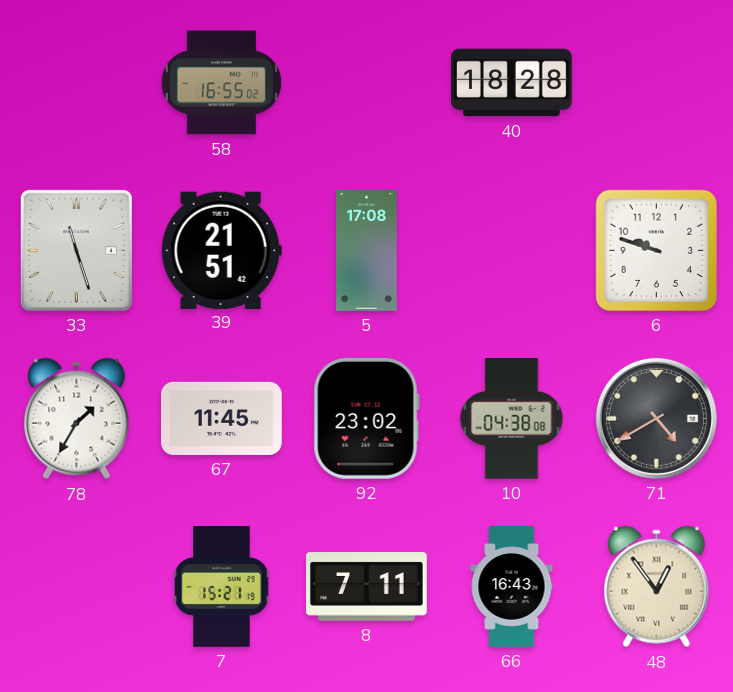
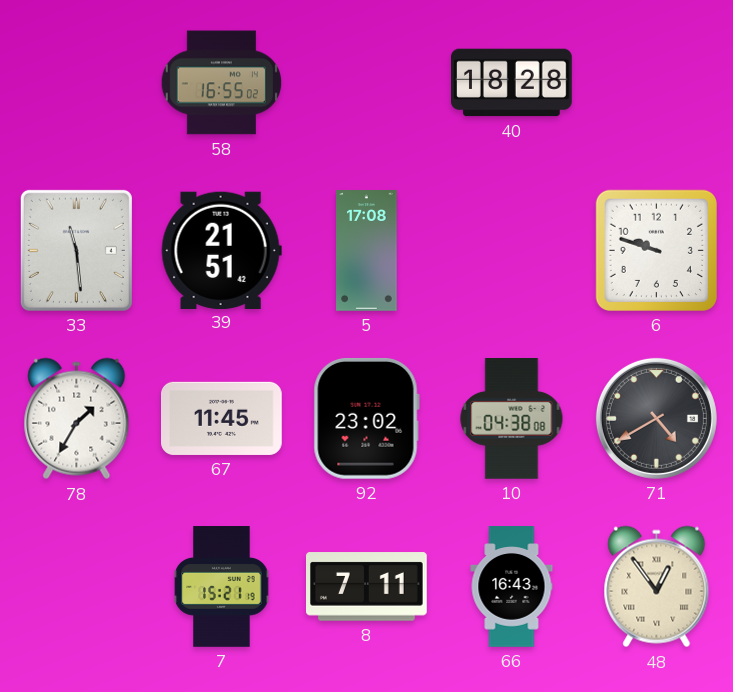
33: 11:27 -> 11:29
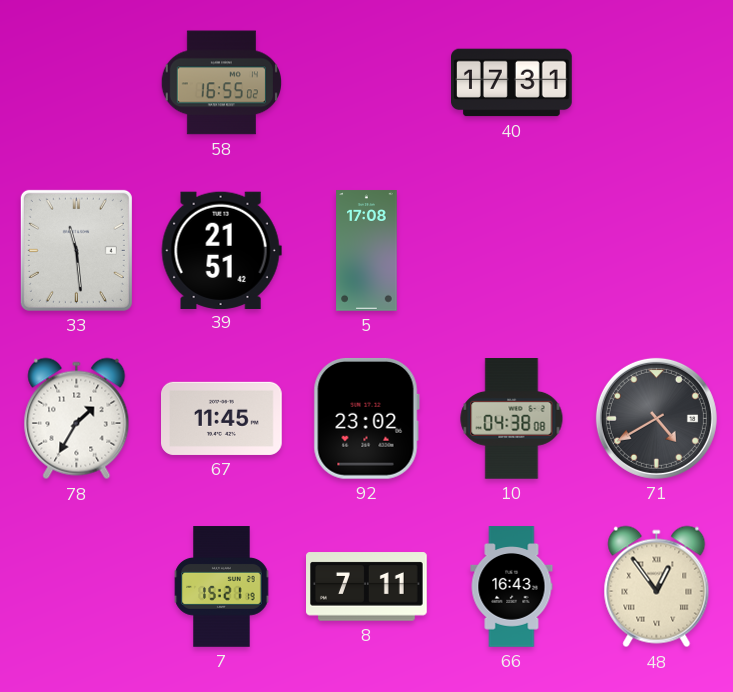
40: 18:28 -> 17:31
6: 9:48 -> none
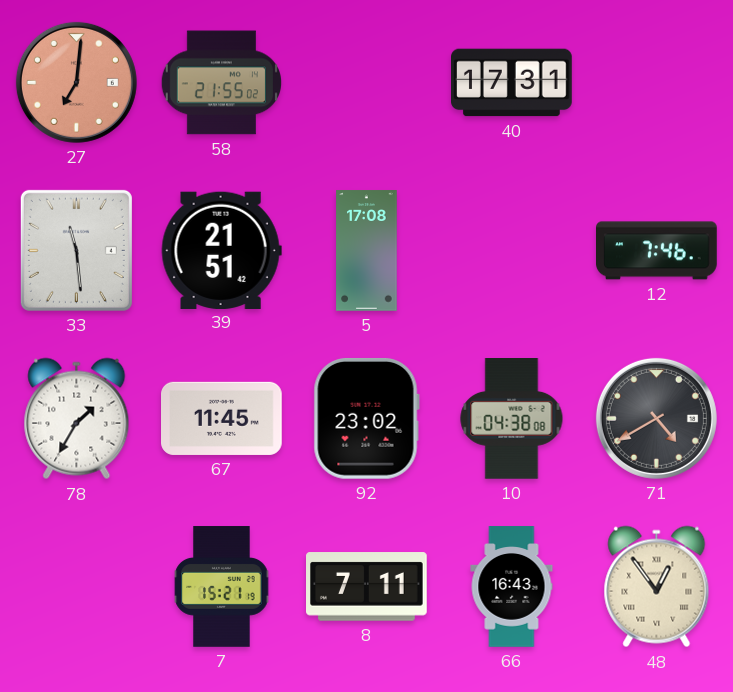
27: none -> 7:01
58: 16:55 -> 21:55
12: none -> 7:46
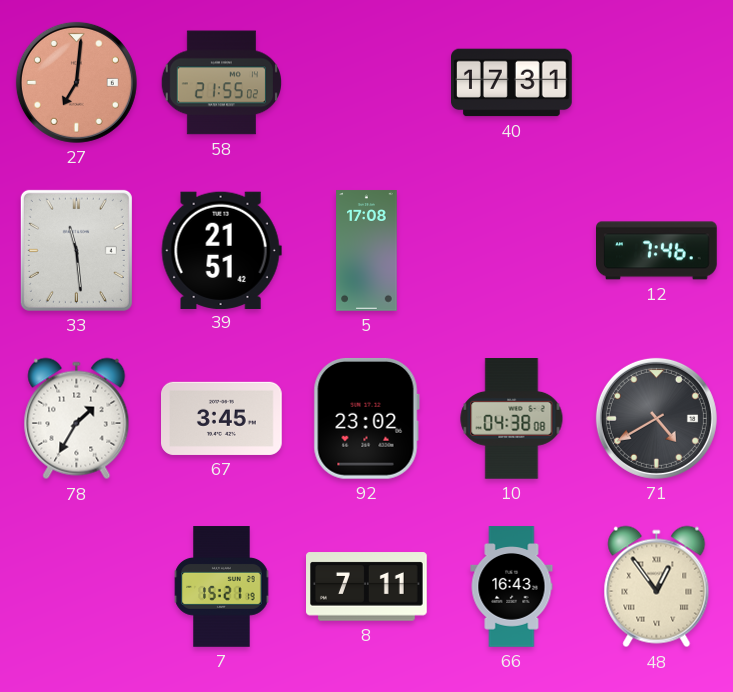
67: 11:45 -> 3:45
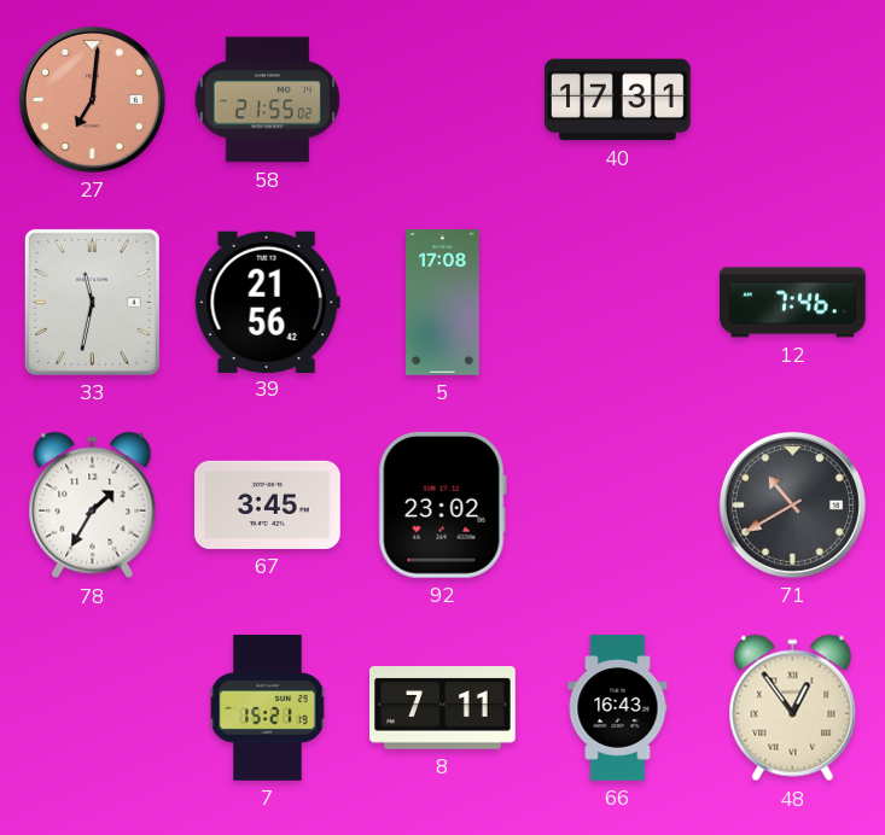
33: 11:29 -> 11:32
39: 21:51 -> 21:56
10: 04:38 -> none
71: 4:40 -> 10:40
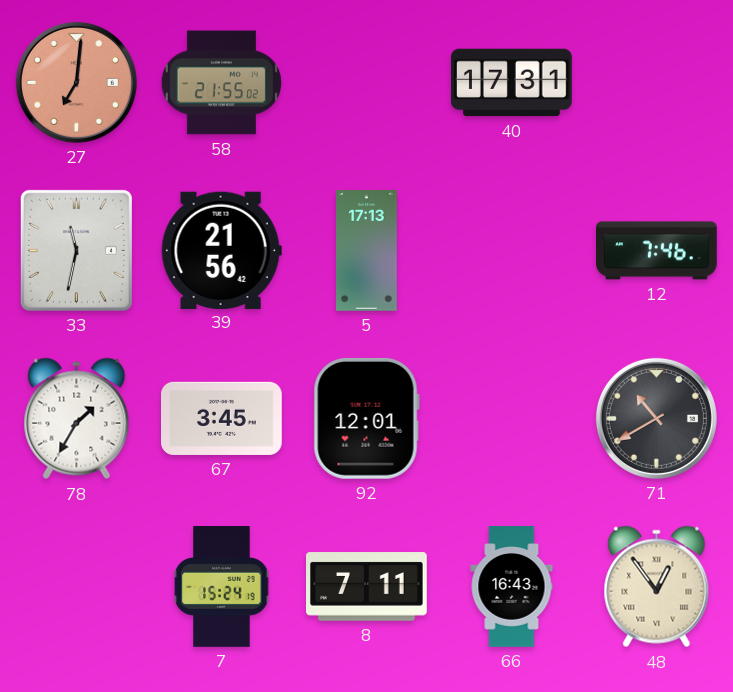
5: 17:08 -> 17:13
92: 23:02 -> 12:01
7: 15:21 -> 15:24
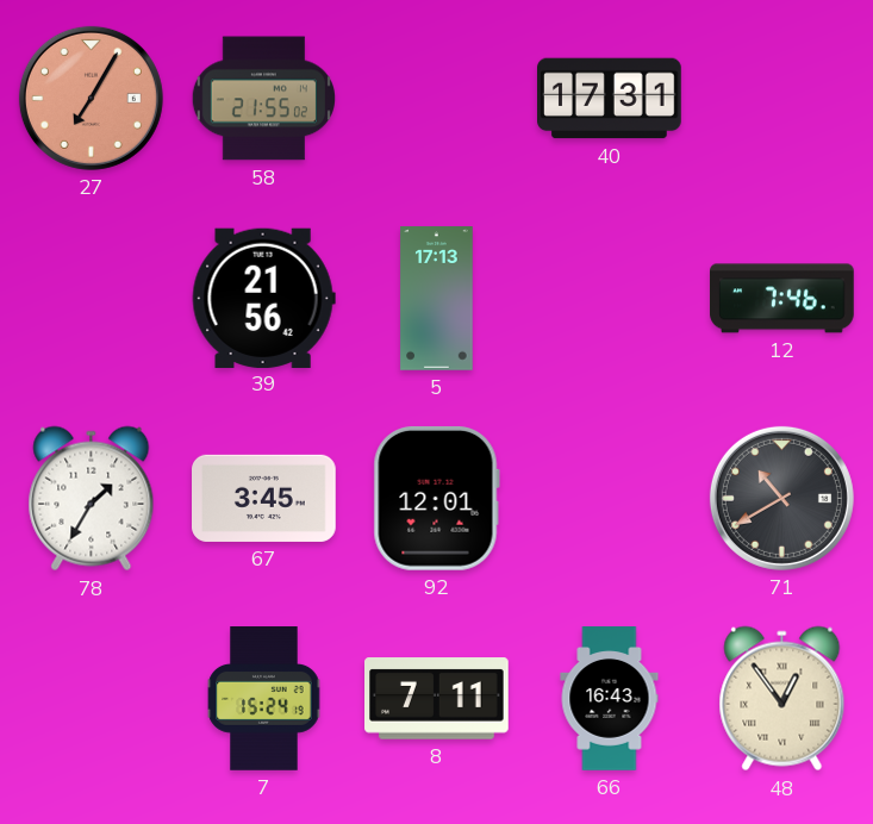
27: 7:01 -> 7:05
33: 11:32 -> none
